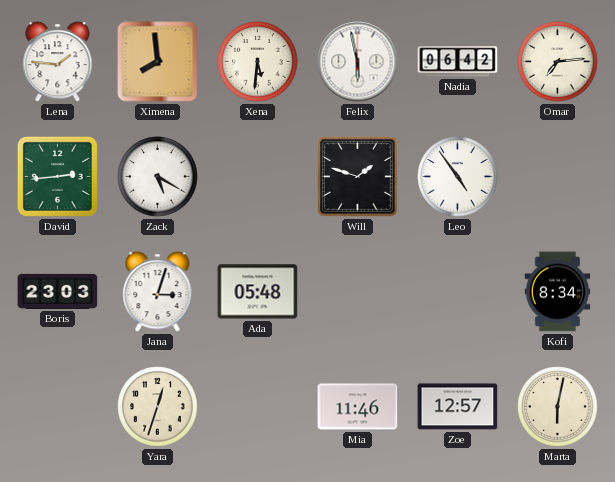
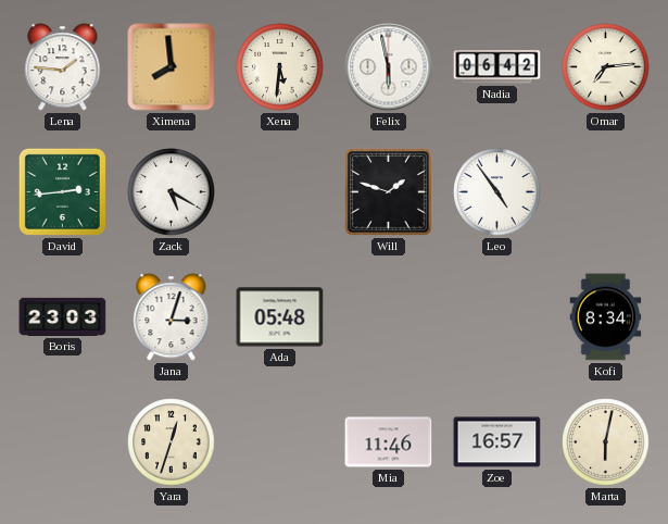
Zoe: 12:57 -> 16:57
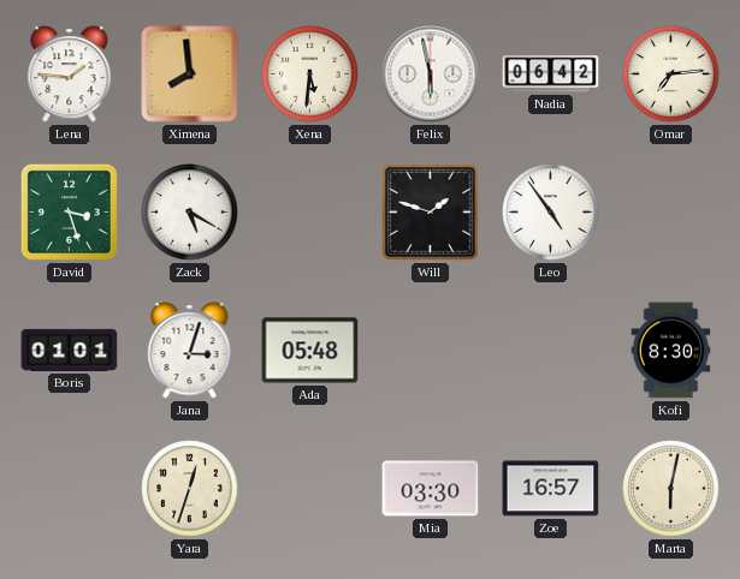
David: 2:44 -> 3:27
Boris: 23:03 -> 01:01
Kofi: 8:34 -> 8:30
Mia: 11:46 -> 03:30
